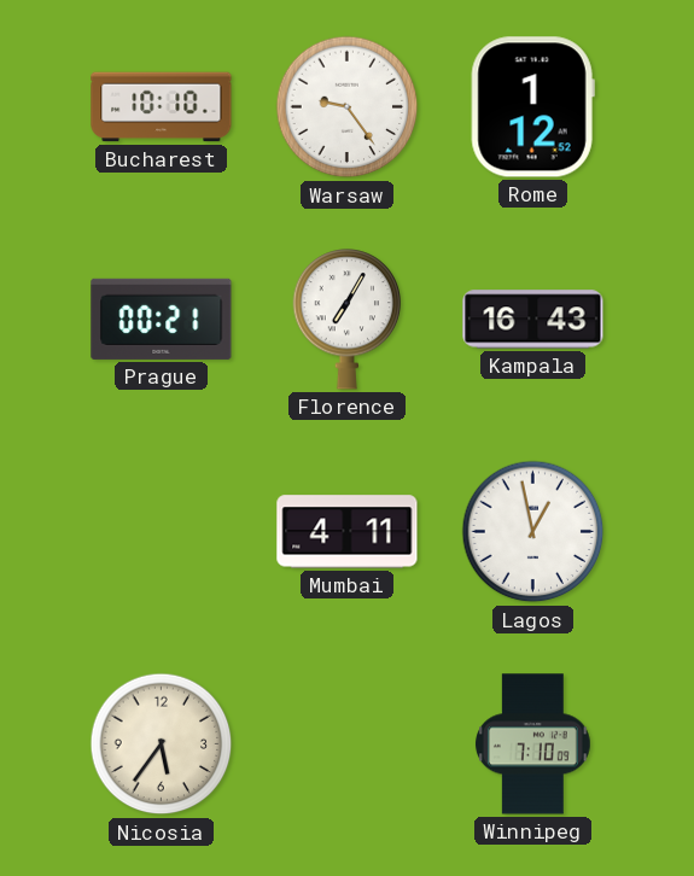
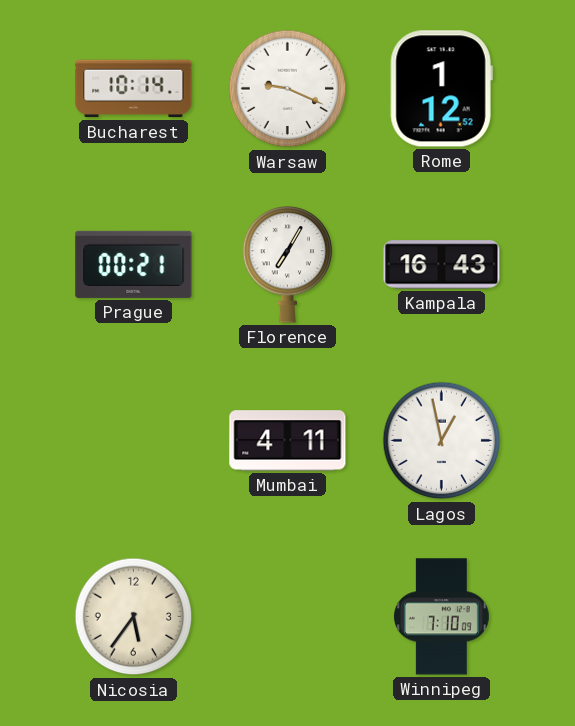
Bucharest: 10:10 -> 10:14
Warsaw: 9:24 -> 9:19
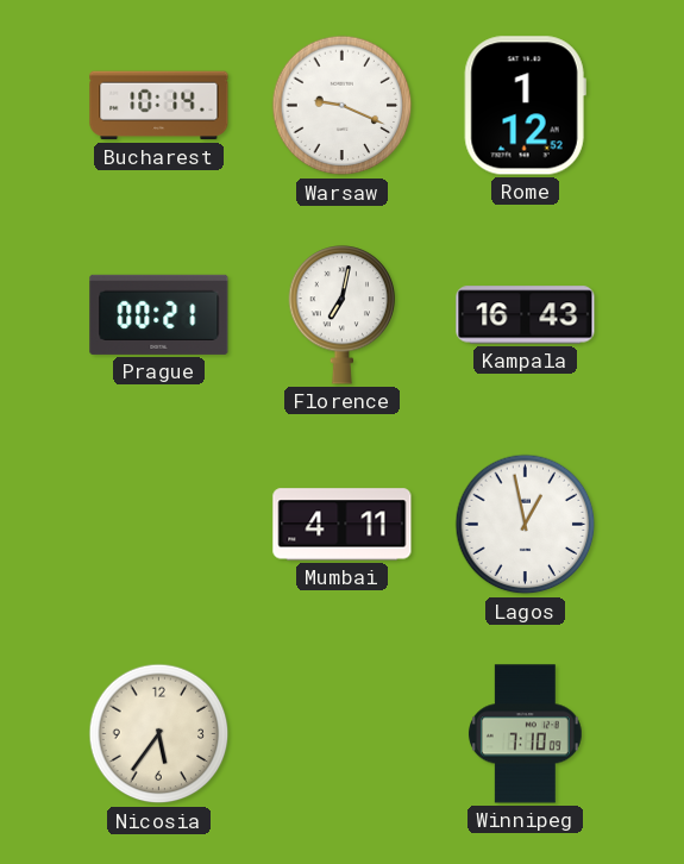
Florence: 7:05 -> 7:02
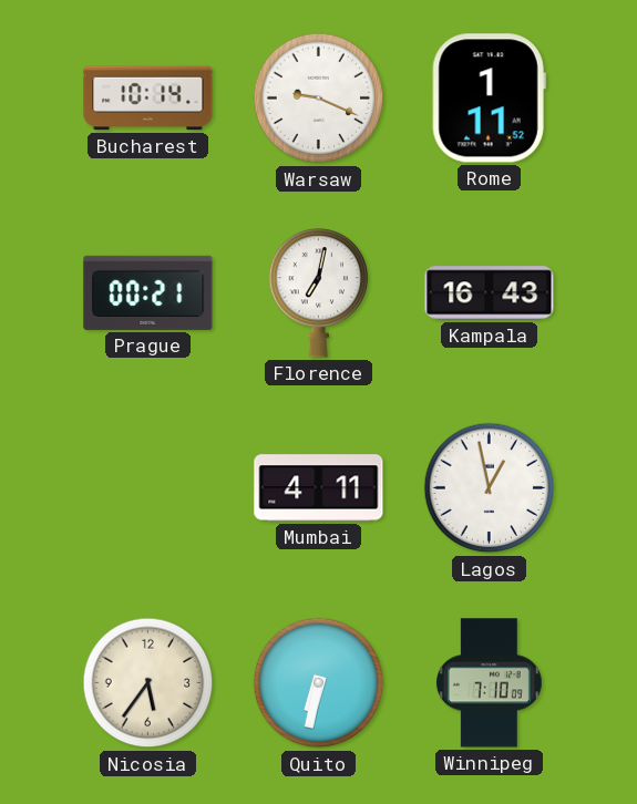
Rome: 1:12 -> 1:11
Quito: none -> 6:32
